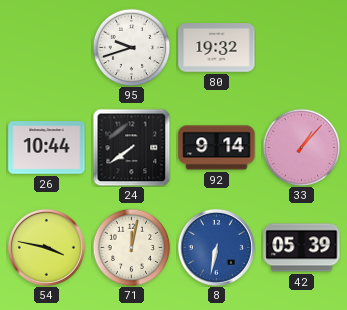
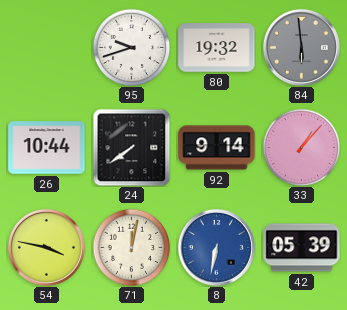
84: none -> 5:59
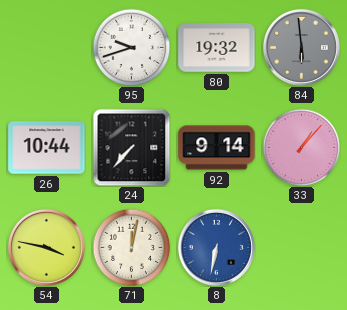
24: 7:39 -> 7:37
42: 05:39 -> none
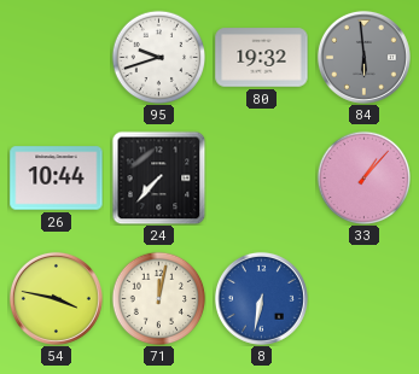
92: 9:14 -> none
